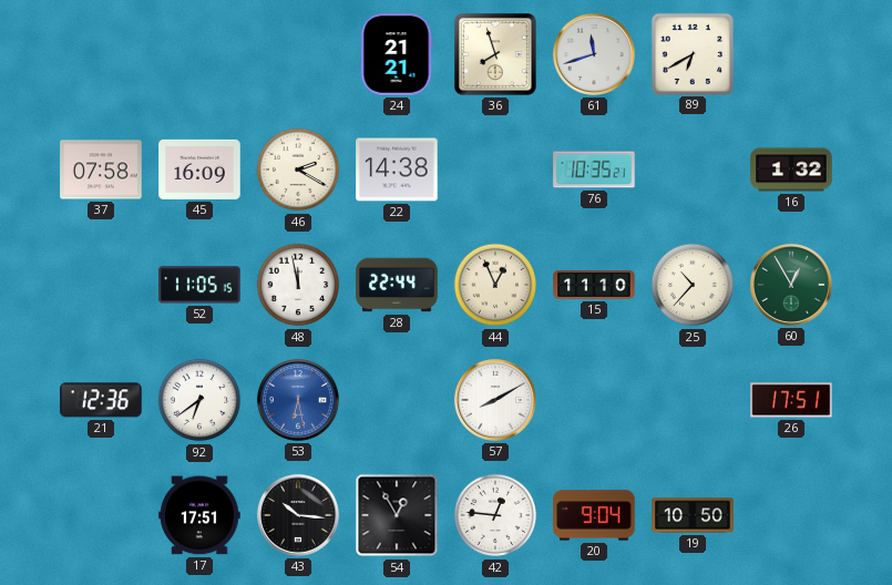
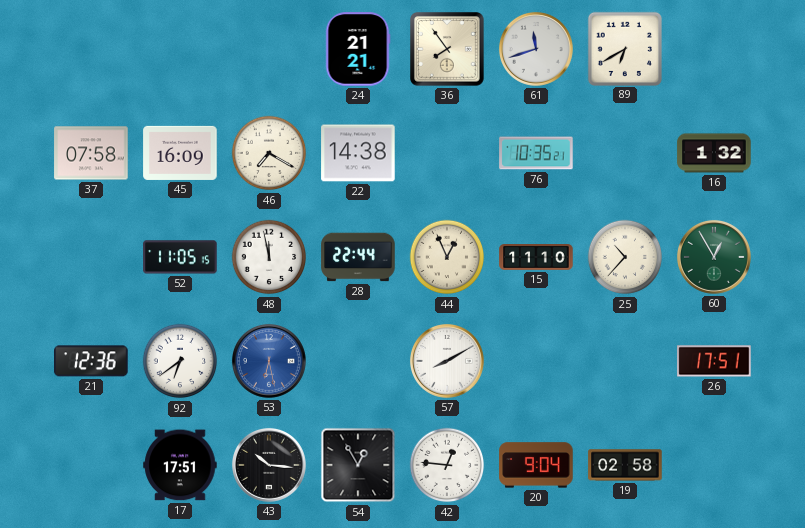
36: 7:57 -> 7:54
46: 2:20 -> 7:20
19: 10:50 -> 02:58
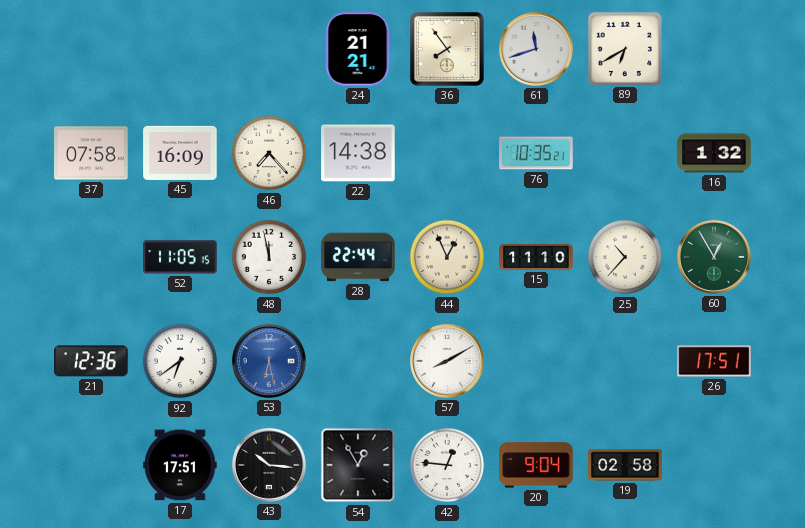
46: 7:20 -> 7:23
